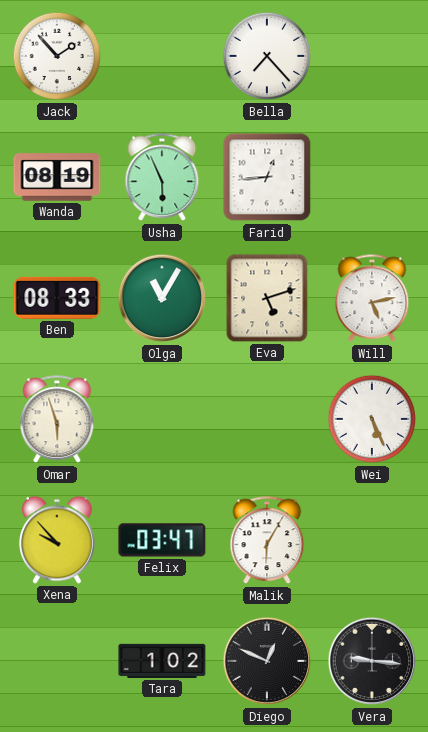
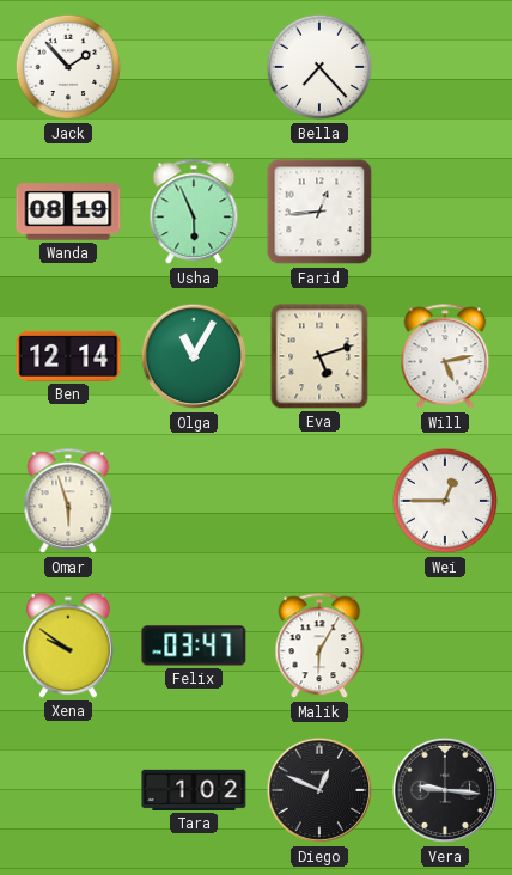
Ben: 08:33 -> 12:14
Wei: 5:26 -> 12:45
Xena: 9:53 -> 9:51
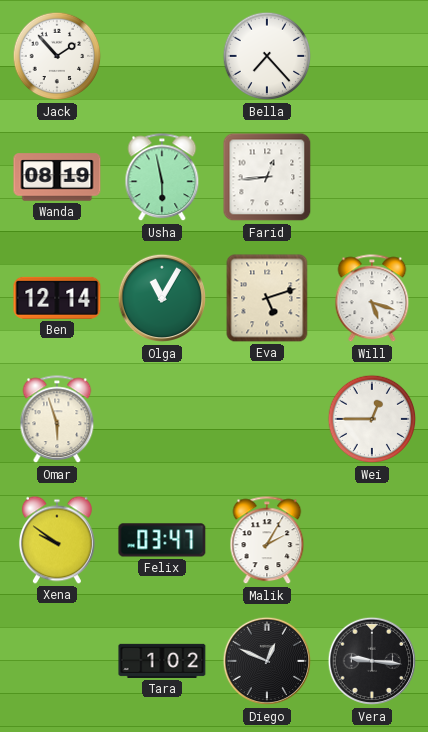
Usha: 5:56 -> 5:58
Will: 5:13 -> 5:18
Malik: 6:05 -> 2:05
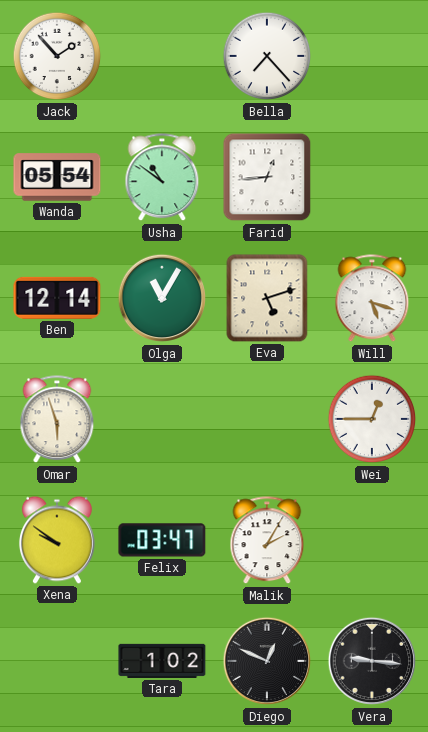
Wanda: 08:19 -> 05:54
Usha: 5:58 -> 10:51
